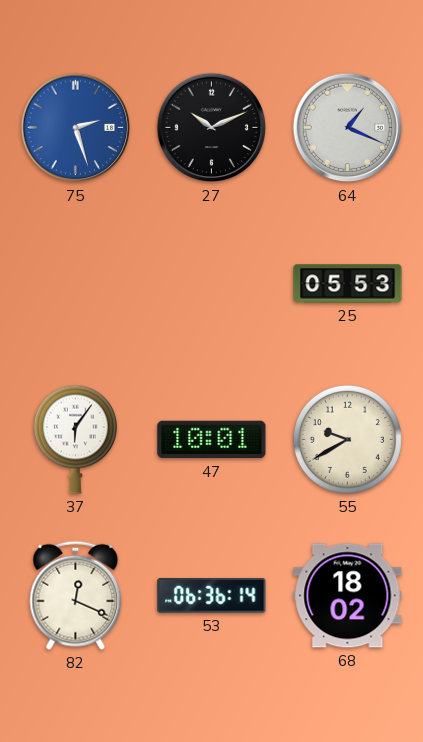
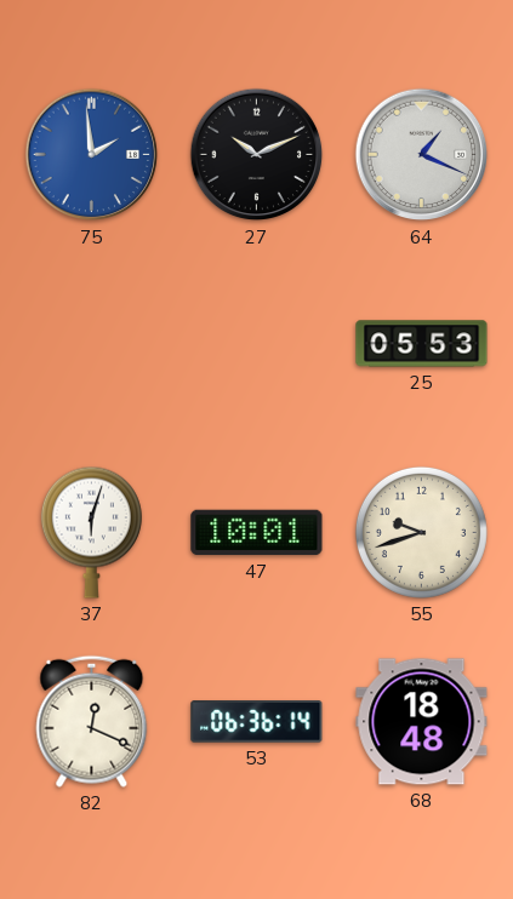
75: 2:27 -> 1:59
37: 6:06 -> 6:03
55: 9:40 -> 9:42
68: 18:02 -> 18:48
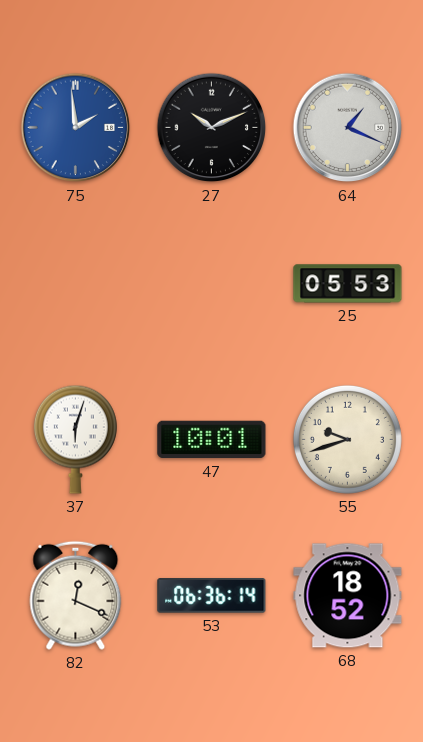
68: 18:48 -> 18:52
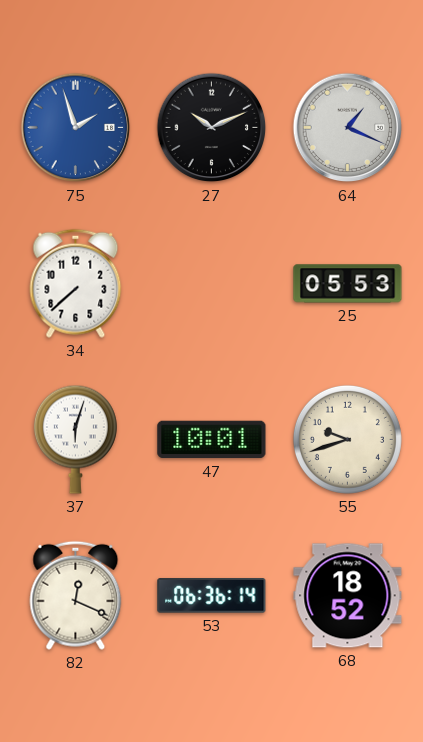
75: 1:59 -> 1:57
34: none -> 7:38
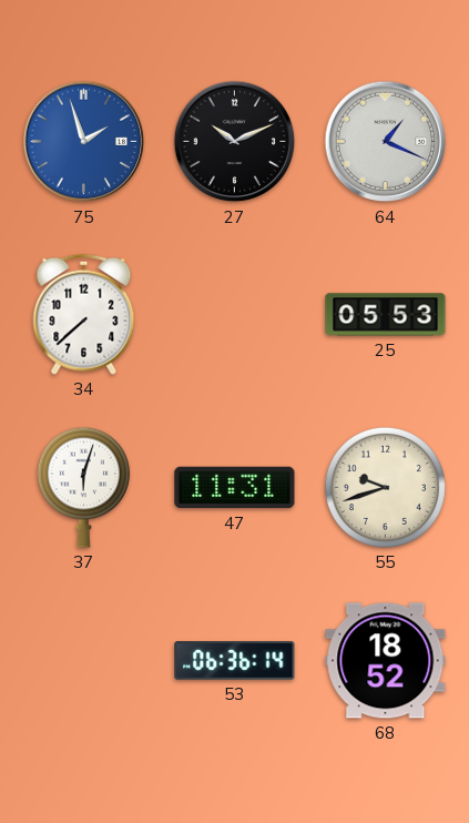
47: 10:01 -> 11:31
82: 12:19 -> none
